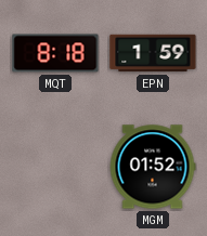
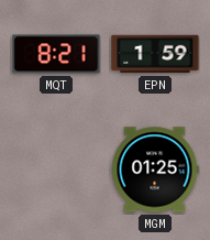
MQT: 8:18 -> 8:21
MGM: 01:52 -> 01:25
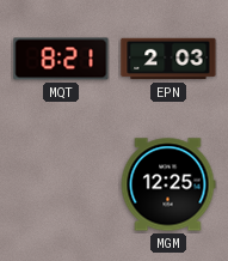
EPN: 1:59 -> 2:03
MGM: 01:25 -> 12:25
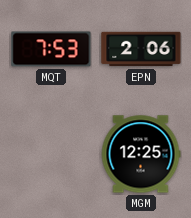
MQT: 8:21 -> 7:53
EPN: 2:03 -> 2:06
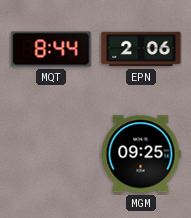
MQT: 7:53 -> 8:44
MGM: 12:25 -> 09:25
